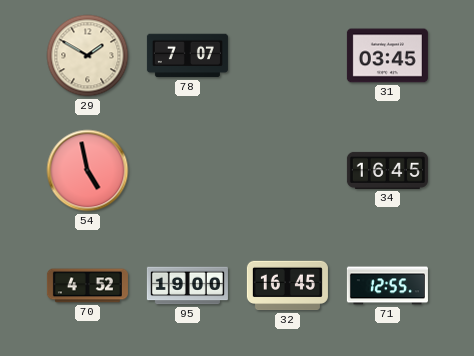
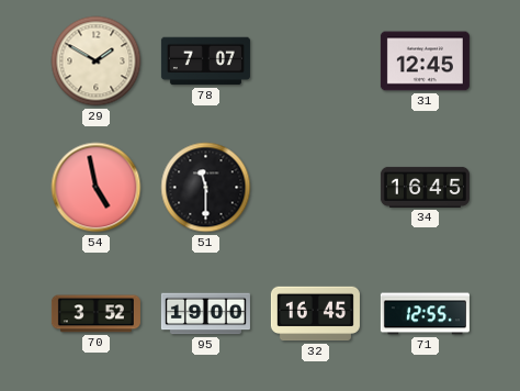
31: 03:45 -> 12:45
51: none -> 11:30
70: 4:52 -> 3:52
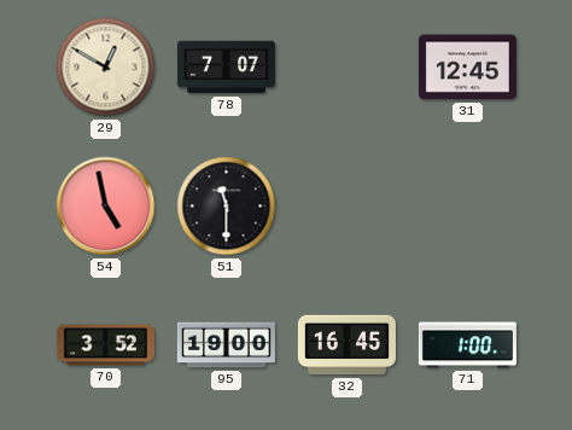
29: 1:50 -> 12:50
34: 16:45 -> none
71: 12:55 -> 1:00
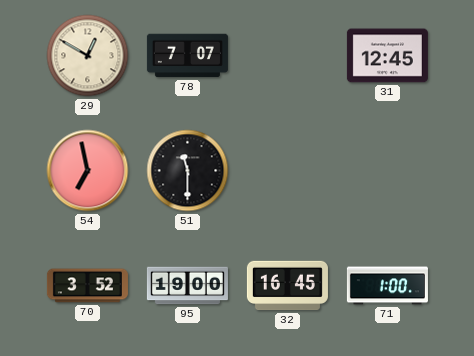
54: 4:58 -> 6:58
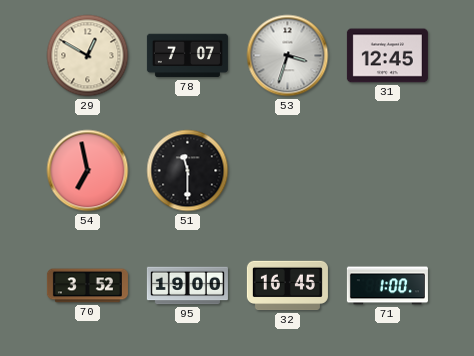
53: none -> 3:33
